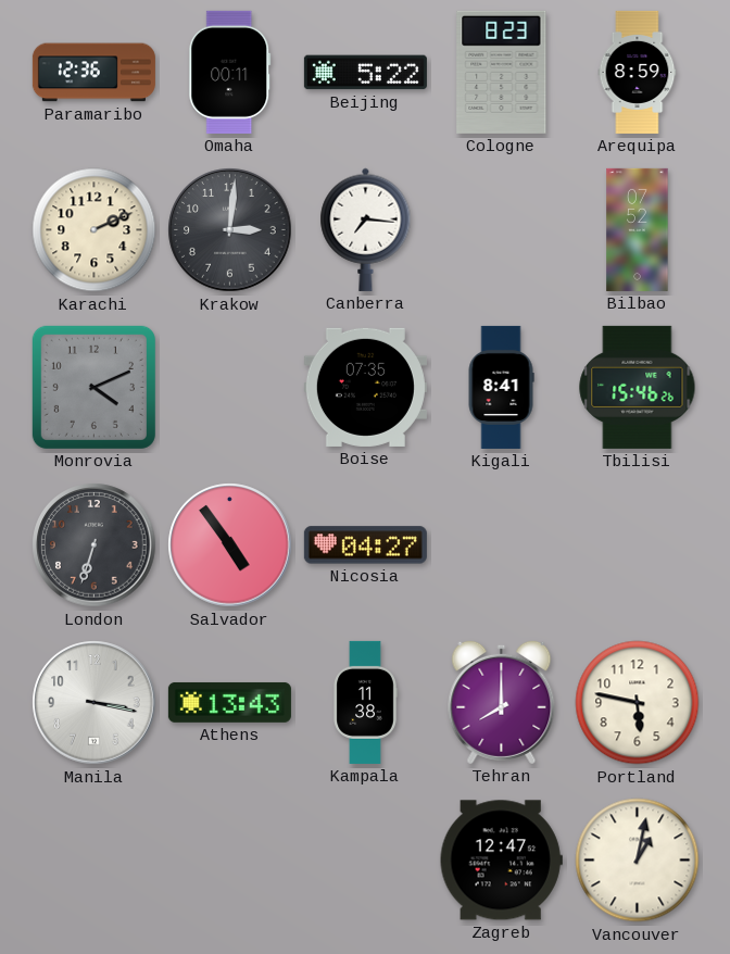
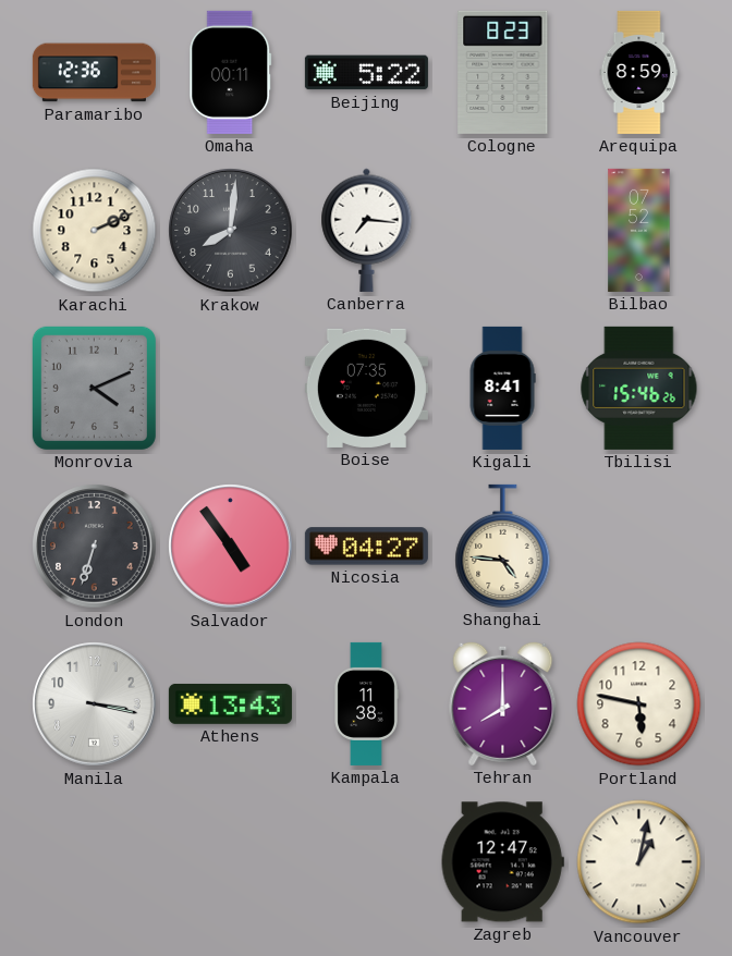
Krakow: 3:01 -> 8:01
Shanghai: none -> 4:46
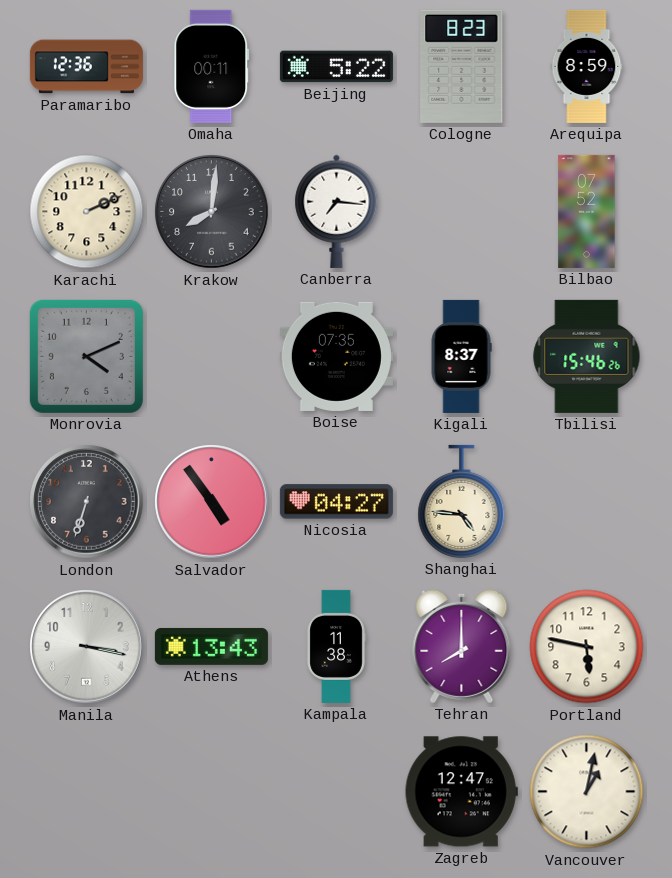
Kigali: 8:41 -> 8:37
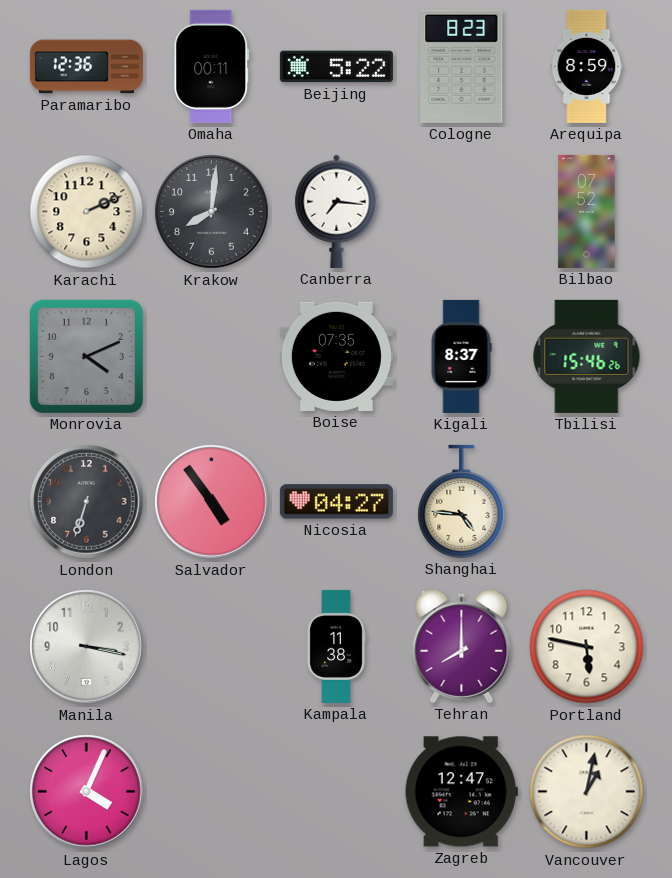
Athens: 13:43 -> none
Lagos: none -> 4:04
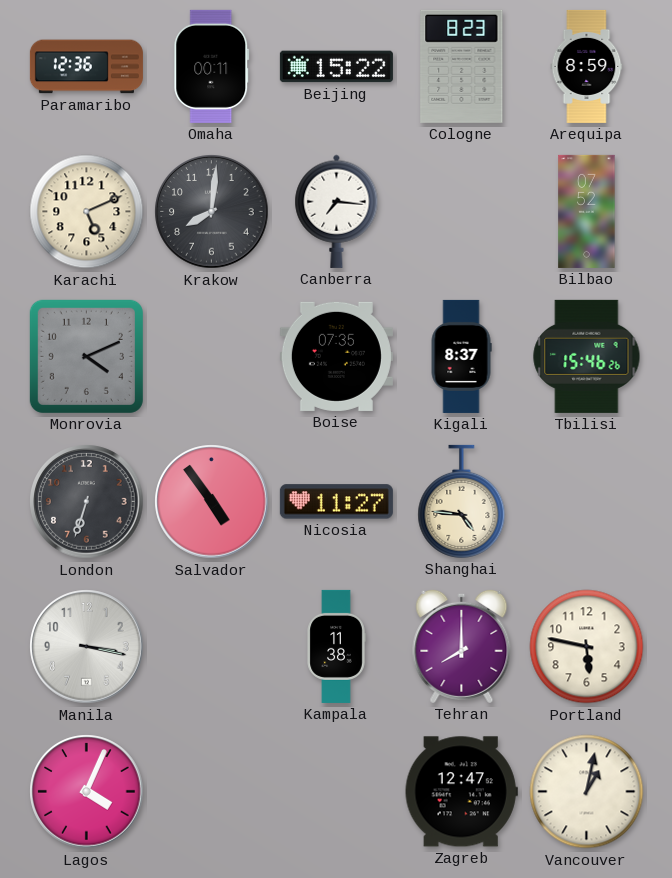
Beijing: 5:22 -> 15:22
Karachi: 2:11 -> 5:11
Nicosia: 04:27 -> 11:27
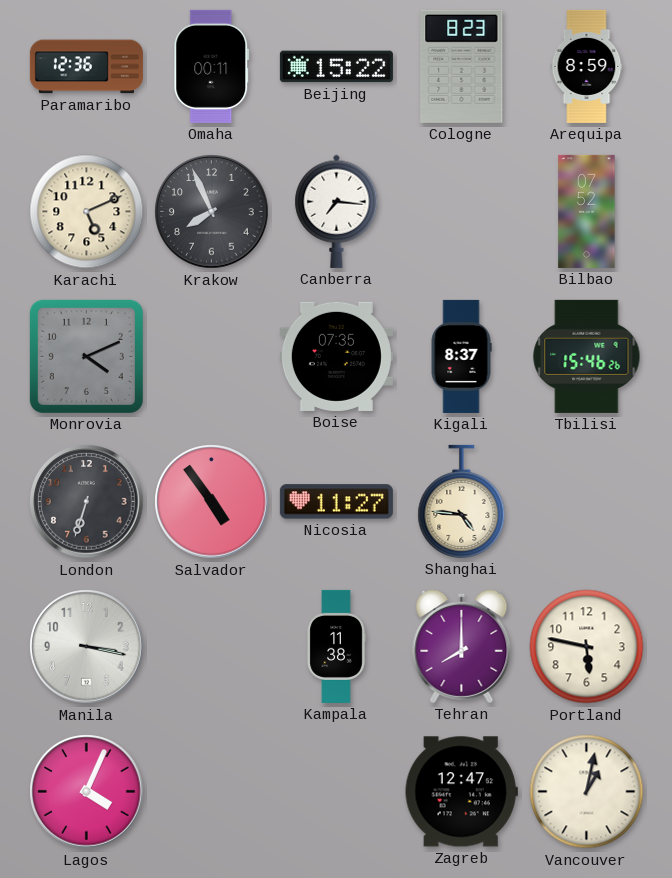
Krakow: 8:01 -> 7:56
